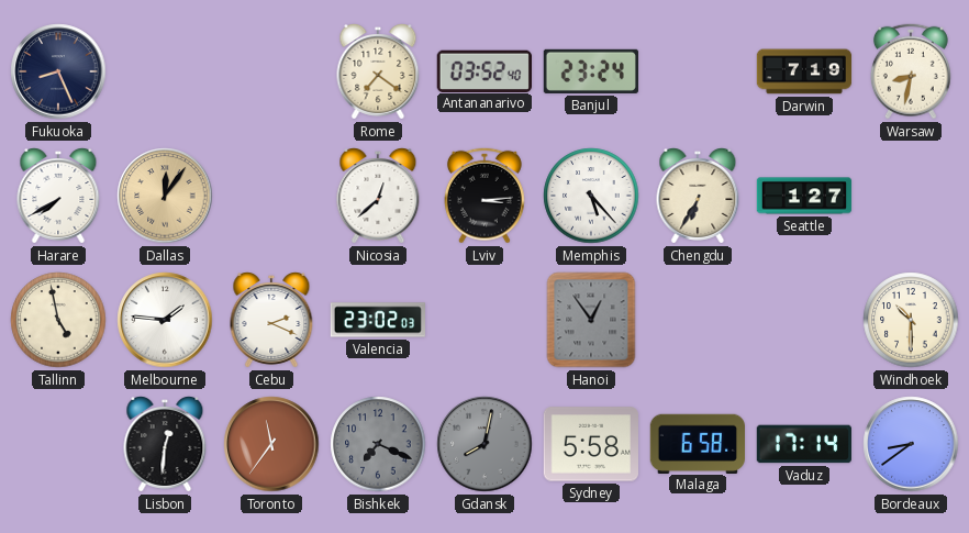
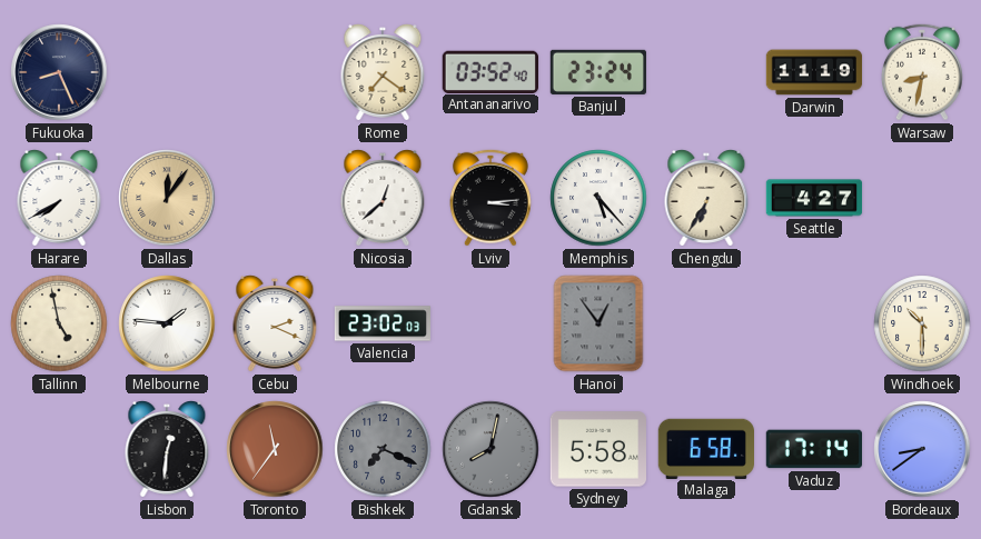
Darwin: 7:19 -> 11:19
Seattle: 1:27 -> 4:27
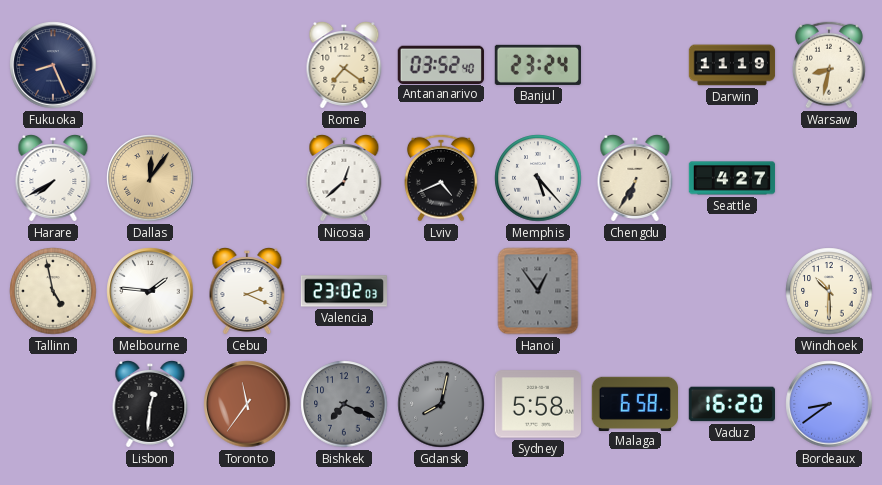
Lviv: 3:14 -> 4:41
Vaduz: 17:14 -> 16:20
